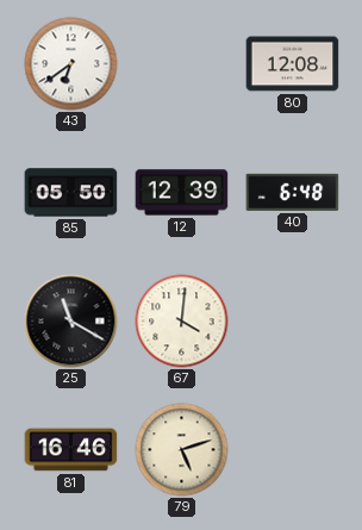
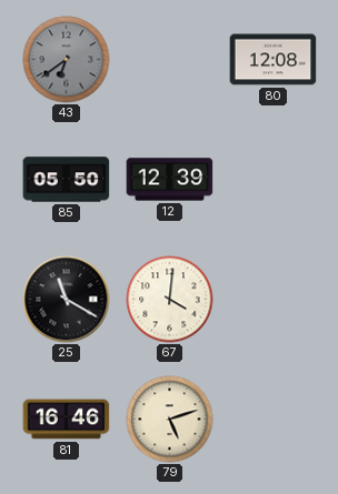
43 dial: white -> grey
40: 6:48 -> none
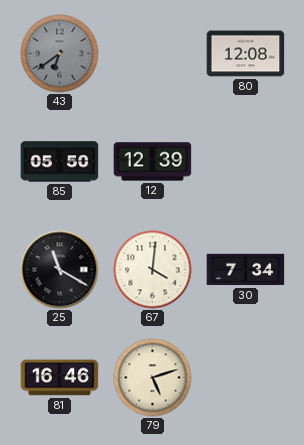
30: none -> 7:34
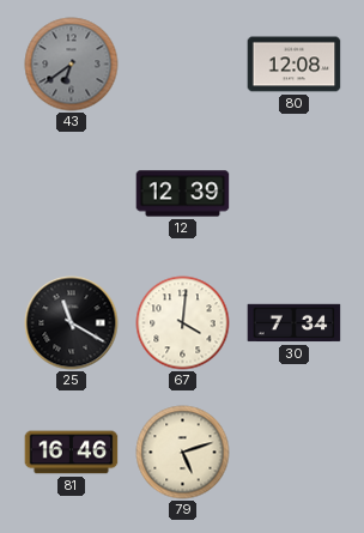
85: 05:50 -> none
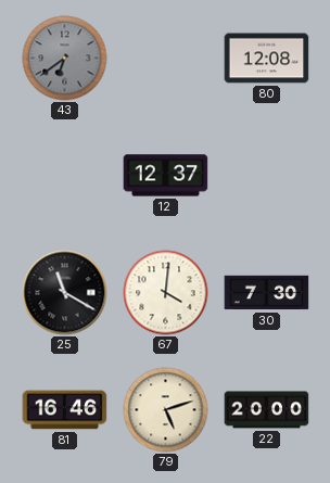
12: 12:39 -> 12:37
30: 7:34 -> 7:30
22: none -> 20:00
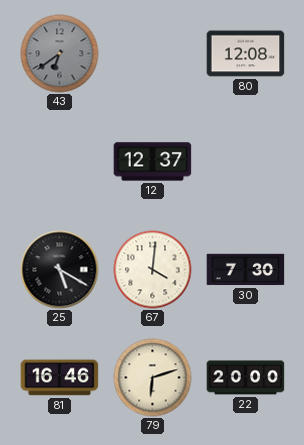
25: 11:20 -> 5:20
79: 5:12 -> 6:12
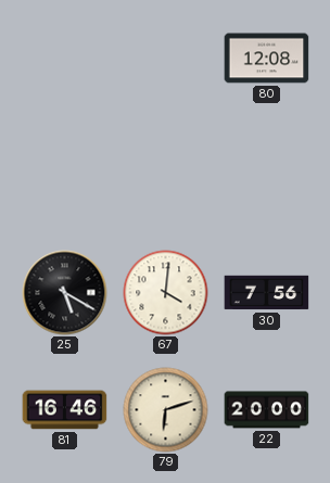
43: 6:39 -> none
12: 12:37 -> none
30: 7:30 -> 7:56
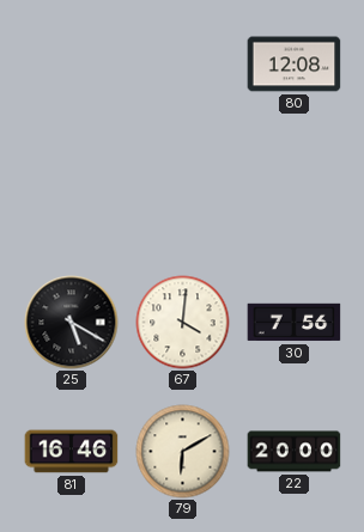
79: 6:12 -> 6:10
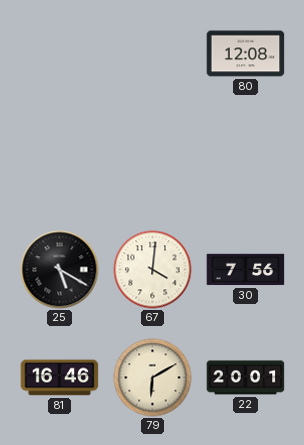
22: 20:00 -> 20:01
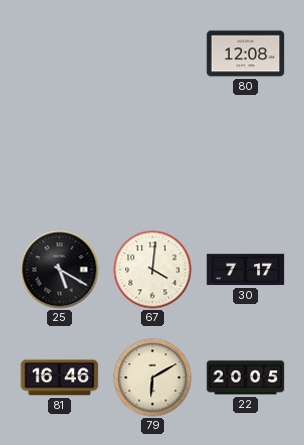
30: 7:56 -> 7:17
22: 20:01 -> 20:05
